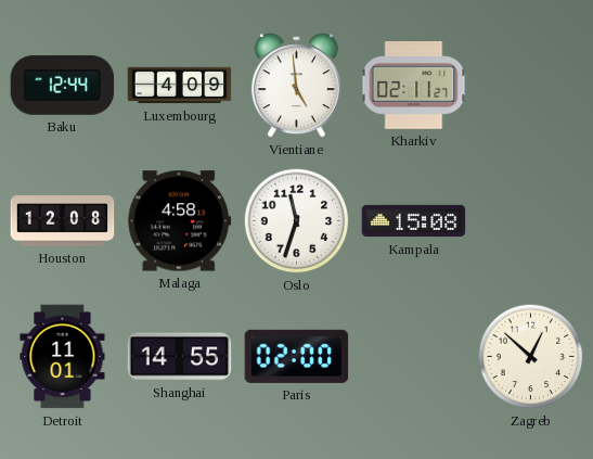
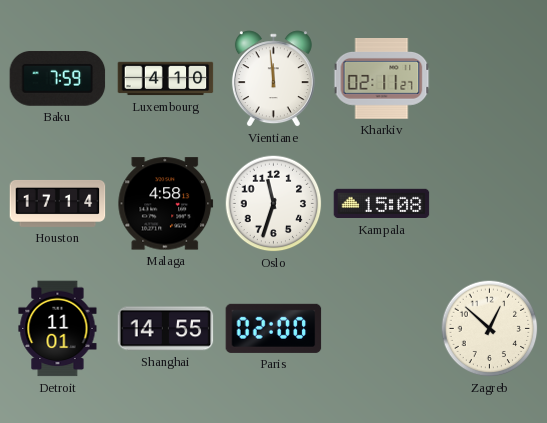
Baku: 12:44 -> 7:59
Luxembourg: 4:09 -> 4:10
Vientiane: 4:59 -> 11:59
Houston: 12:08 -> 17:14
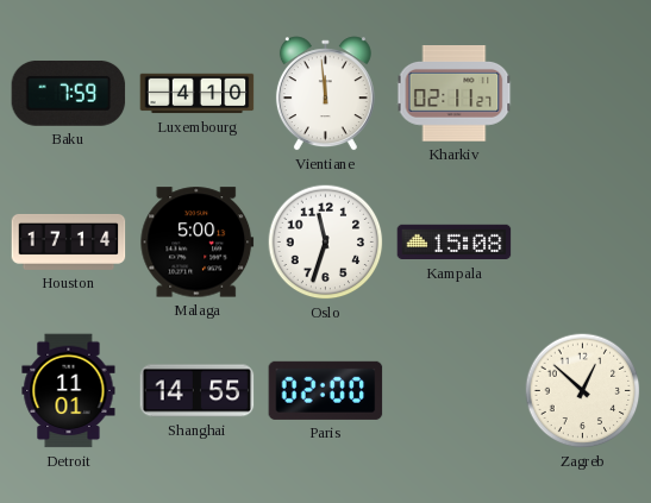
Malaga: 4:58 -> 5:00
